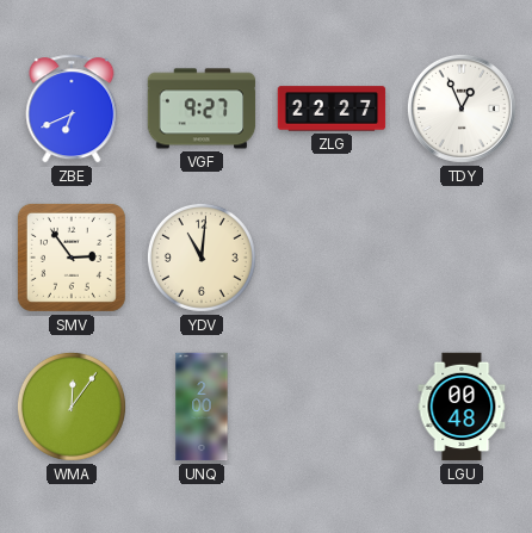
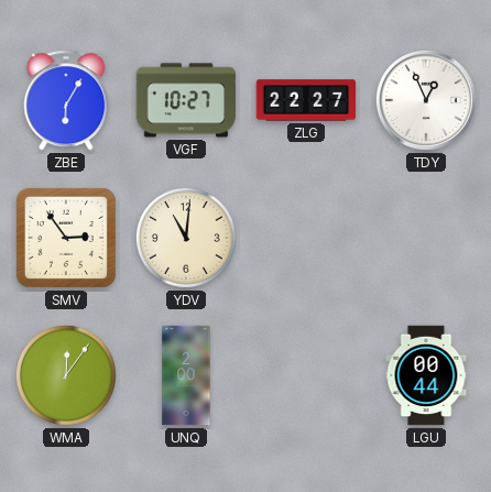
ZBE: 6:41 -> 6:05
VGF: 9:27 -> 10:27
LGU: 00:48 -> 00:44
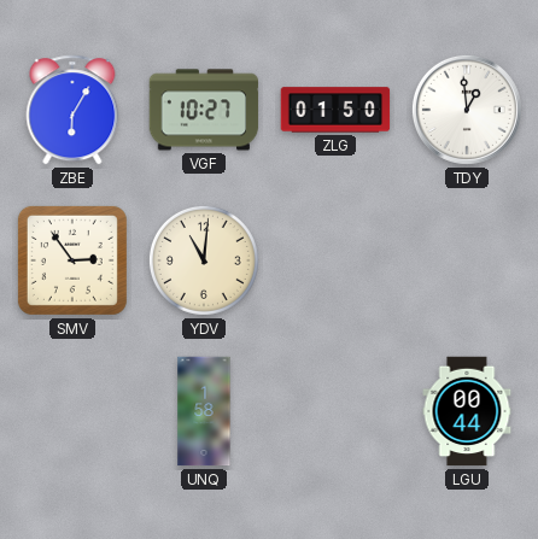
ZLG: 22:27 -> 01:50
TDY: 12:56 -> 12:59
WMA: 12:06 -> none
UNQ: 2:00 -> 1:58
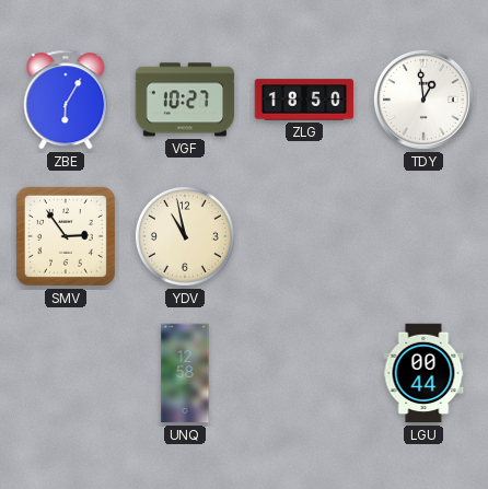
ZLG: 01:50 -> 18:50
YDV: 11:01 -> 10:58
UNQ: 1:58 -> 12:58
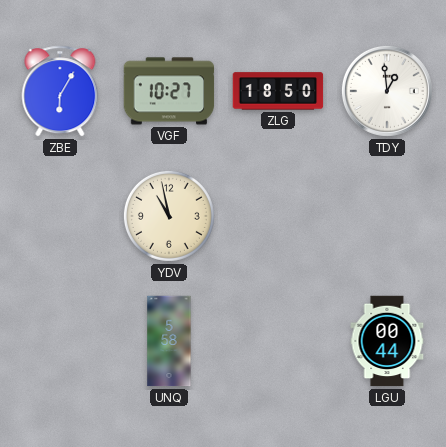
SMV: 2:54 -> none
UNQ: 12:58 -> 5:58
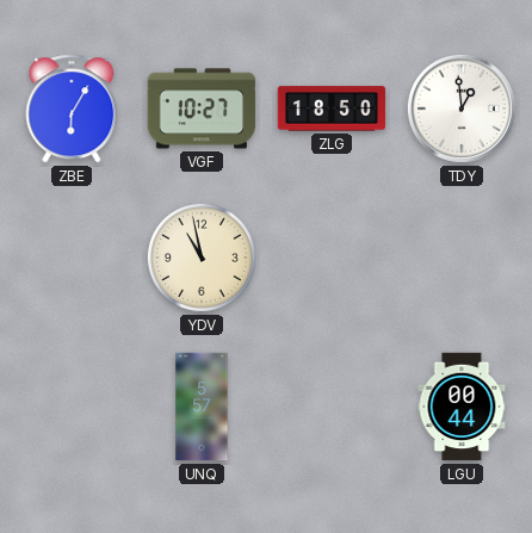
UNQ: 5:58 -> 5:57
